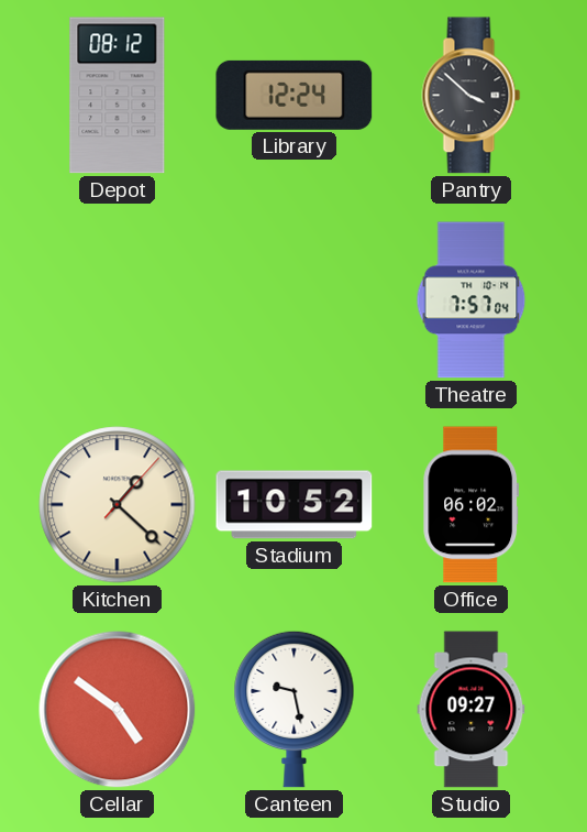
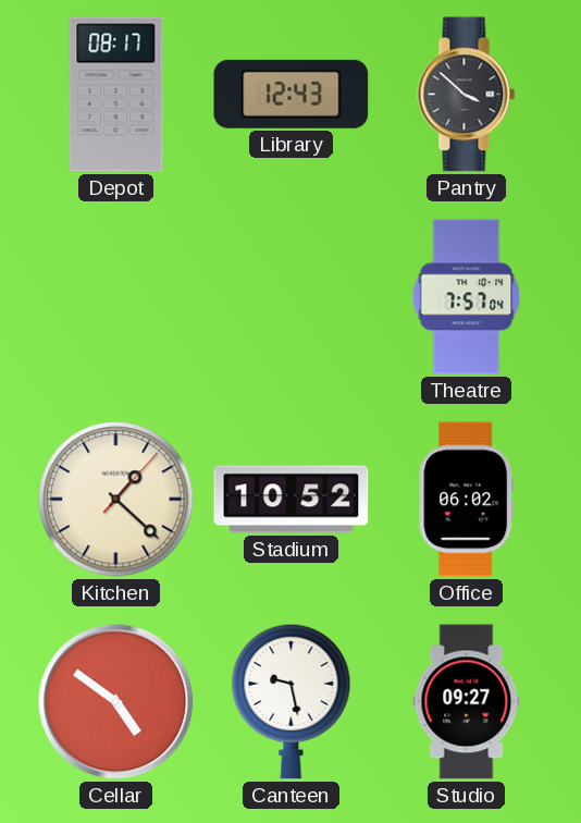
Depot: 08:12 -> 08:17
Library: 12:24 -> 12:43
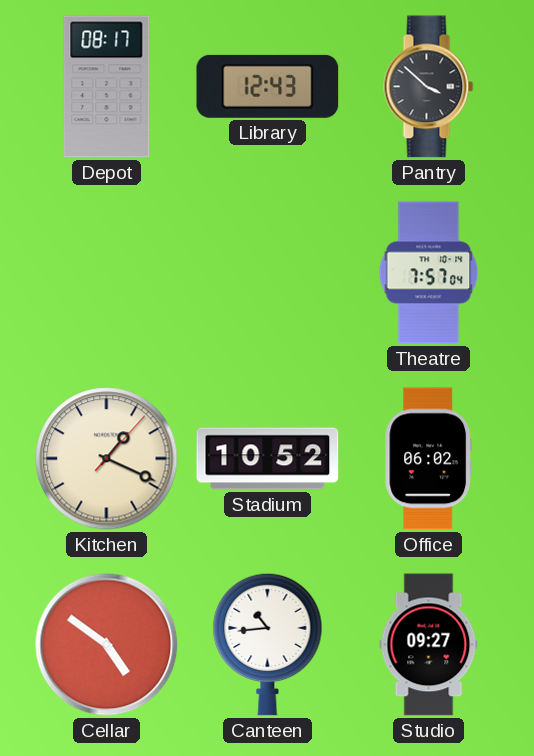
Kitchen: 1:22 -> 1:19
Canteen: 9:28 -> 10:44
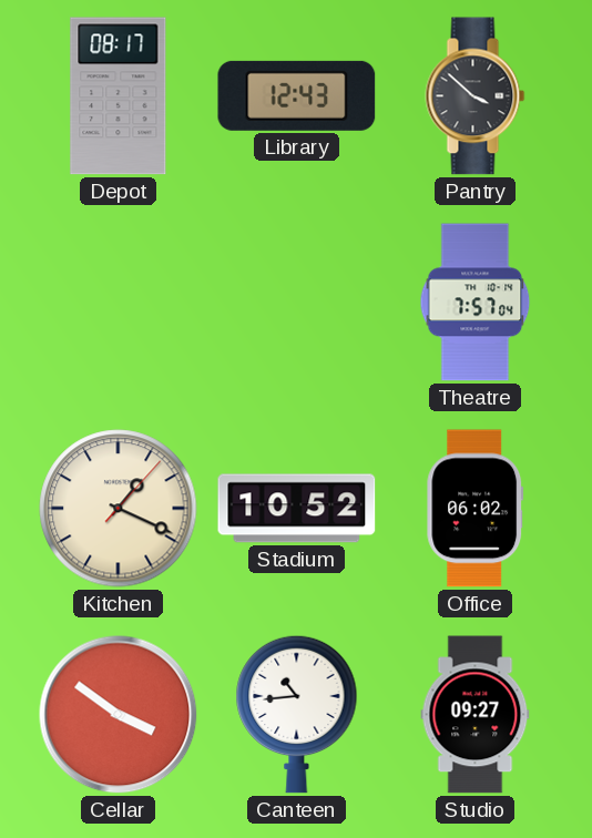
Cellar: 4:51 -> 3:51
